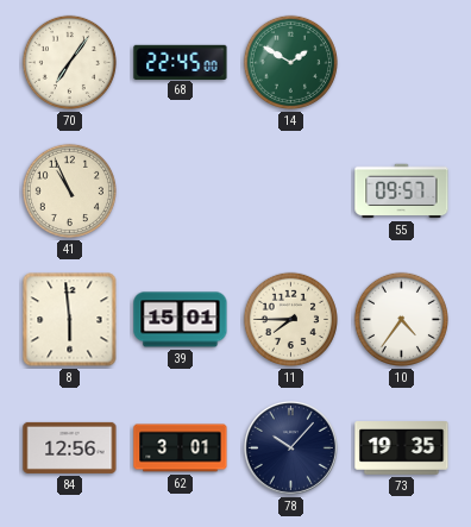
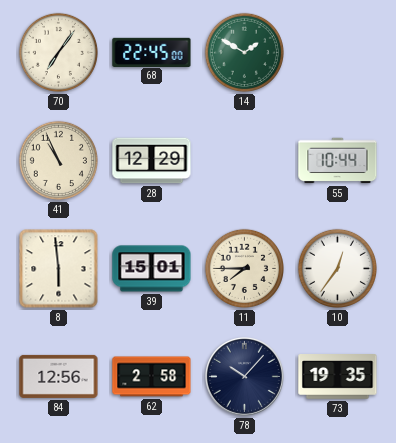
28: none -> 12:29
55: 09:57 -> 10:44
10: 4:36 -> 12:36
62: 3:01 -> 2:58
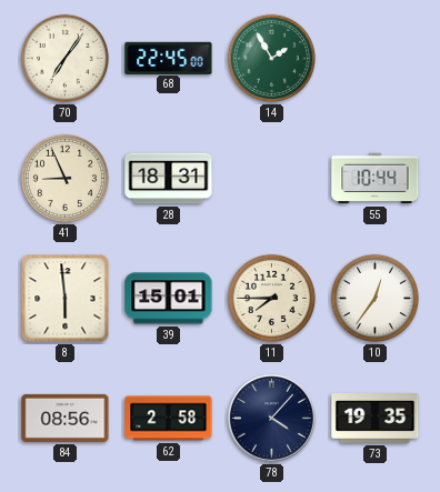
14: 1:50 -> 1:55
41: 10:56 -> 8:56
28: 12:29 -> 18:31
84: 12:56 -> 08:56
78: 10:07 -> 4:07
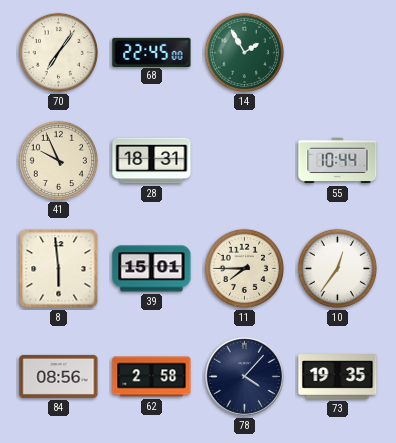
41: 8:56 -> 9:56
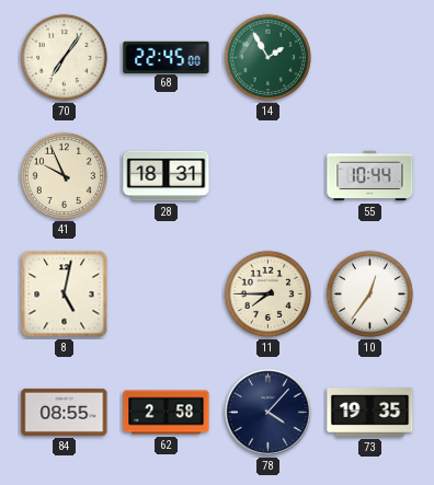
8: 5:59 -> 5:02
39: 15:01 -> none
84: 08:56 -> 08:55
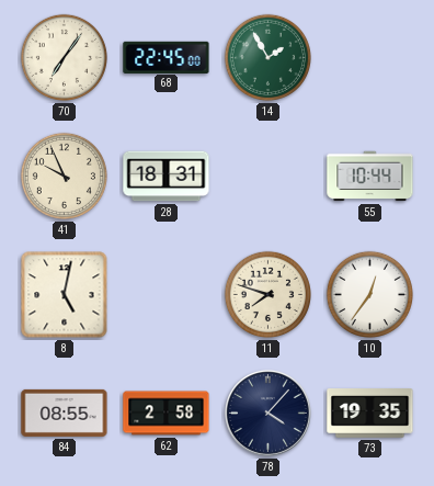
11: 7:45 -> 7:48
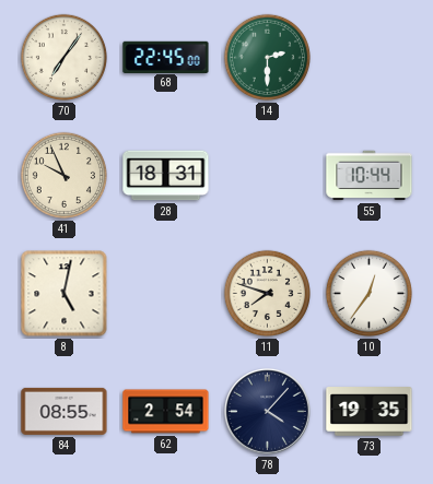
14: 1:55 -> 2:30
62: 2:58 -> 2:54
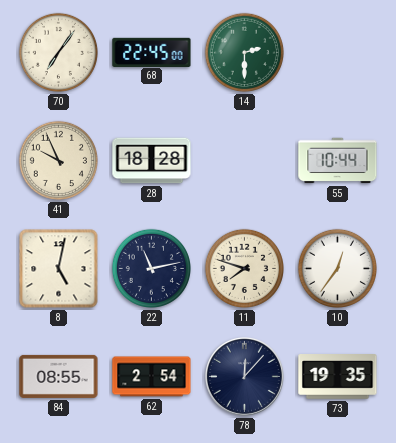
28: 18:31 -> 18:28
22: none -> 11:13
78: 4:07 -> 12:07
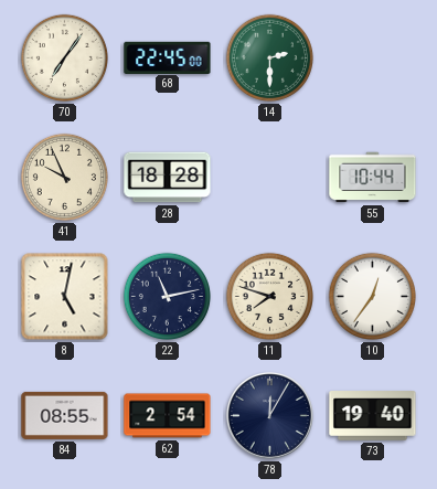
78: 12:07 -> 12:05
73: 19:35 -> 19:40
